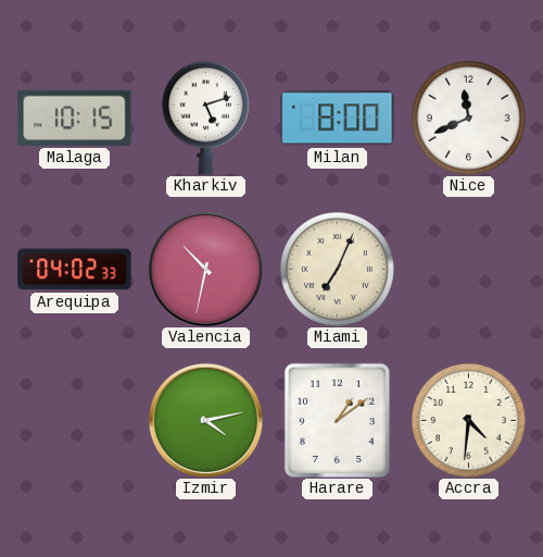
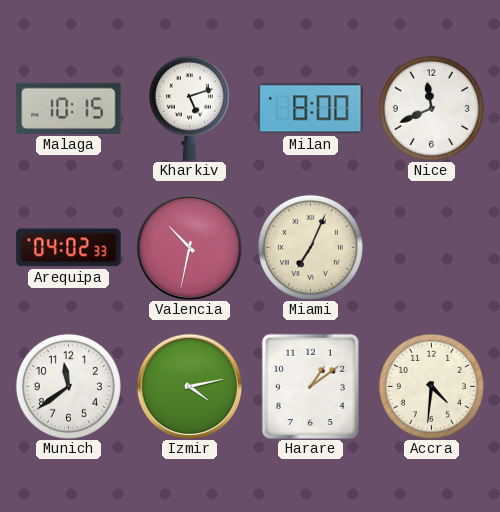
Munich: none -> 11:39
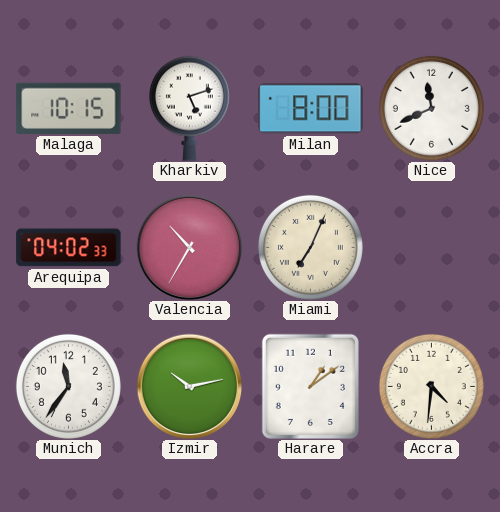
Valencia: 10:32 -> 10:35
Munich: 11:39 -> 11:36
Izmir: 4:13 -> 10:13
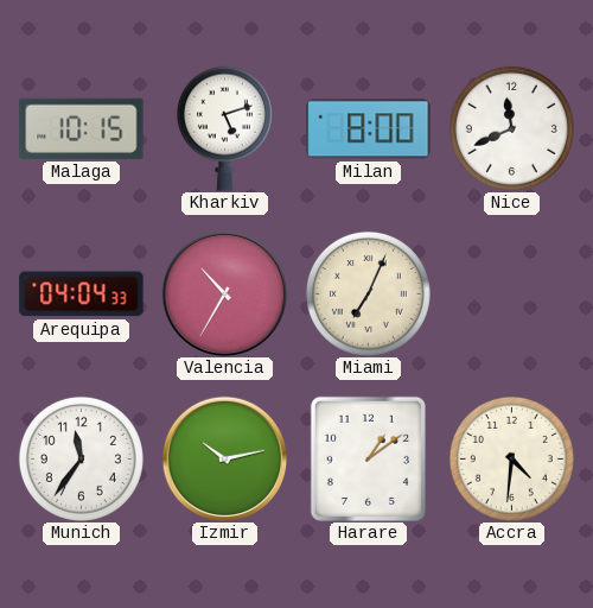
Arequipa: 04:02 -> 04:04
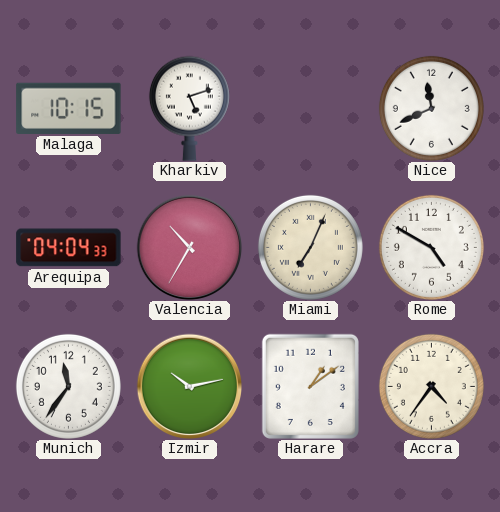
Milan: 8:00 -> none
Rome: none -> 4:50
Accra: 4:31 -> 4:36
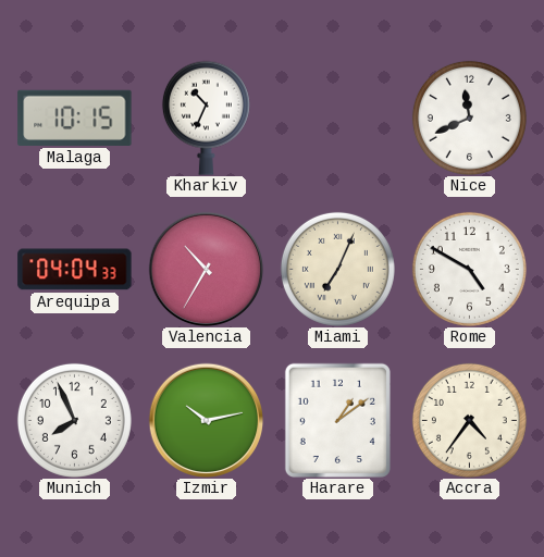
Kharkiv: 5:12 -> 10:34
Munich: 11:36 -> 7:56
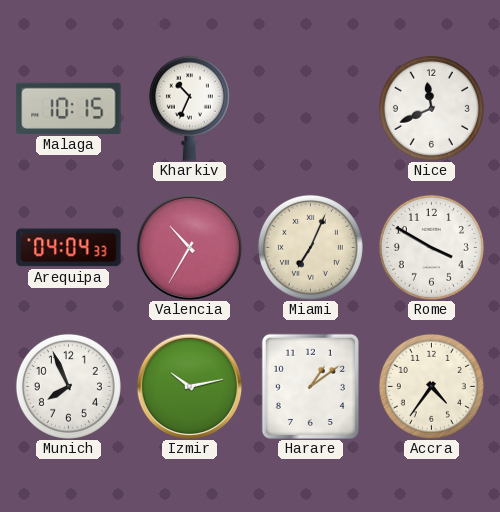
Rome: 4:50 -> 3:50
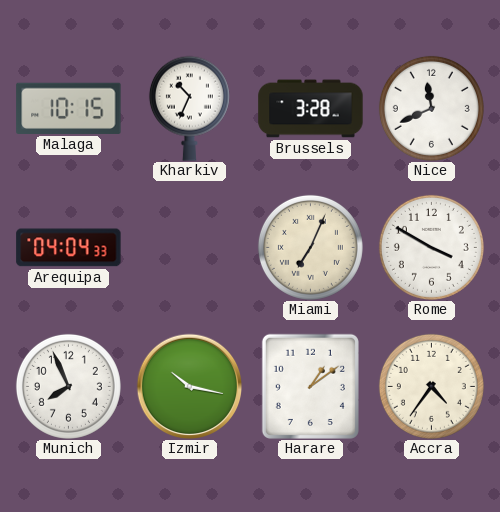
Brussels: none -> 3:28
Valencia: 10:35 -> none
Izmir: 10:13 -> 10:17
